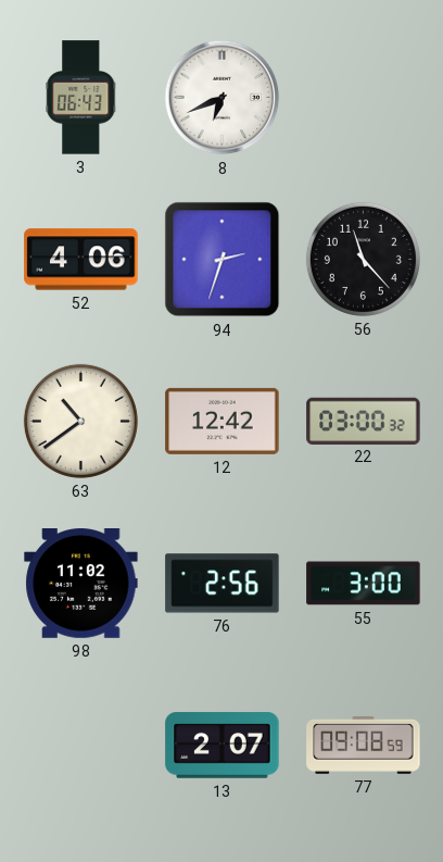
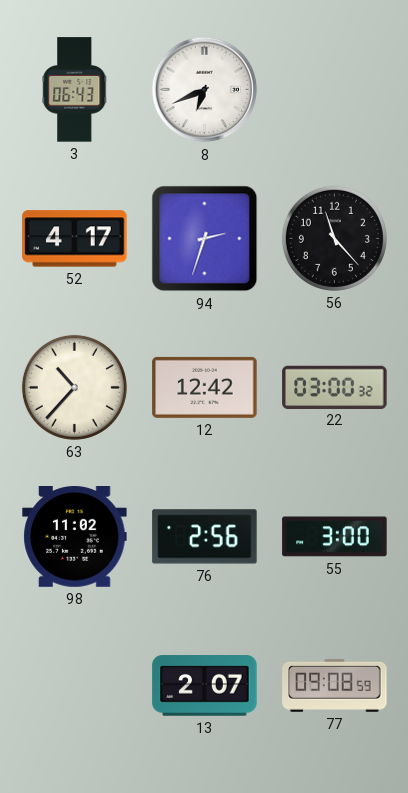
52: 4:06 -> 4:17
63: 10:39 -> 10:37
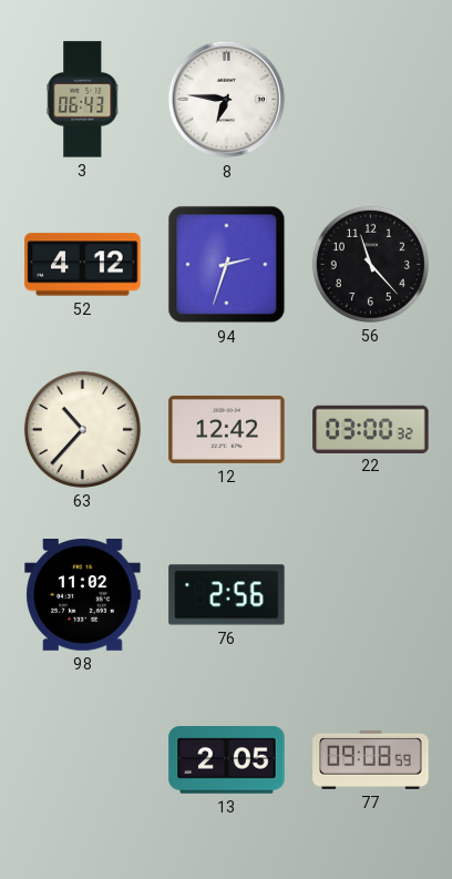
8: 6:41 -> 6:46
52: 4:17 -> 4:12
55: 3:00 -> none
13: 2:07 -> 2:05
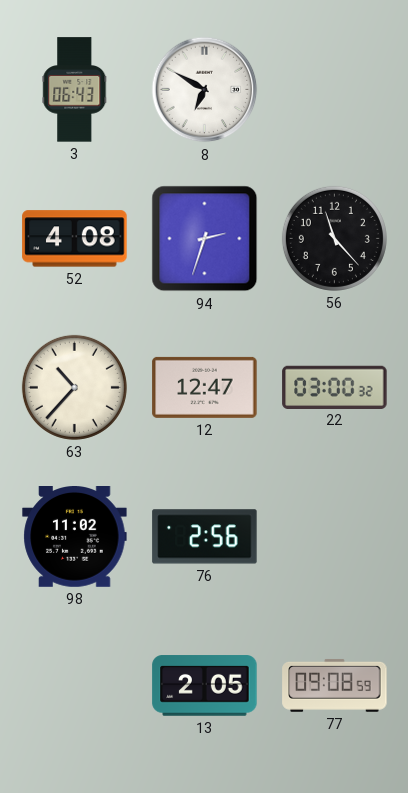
8: 6:46 -> 6:50
52: 4:12 -> 4:08
12: 12:42 -> 12:47
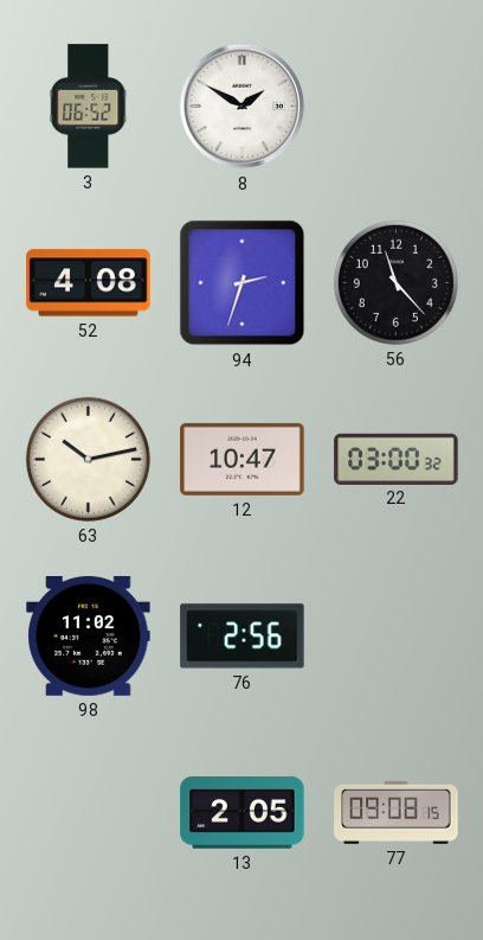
3: 06:43 -> 06:52
8: 6:50 -> 1:50
63: 10:37 -> 10:13
12: 12:47 -> 10:47
77: 09:08:59 -> 09:08:15
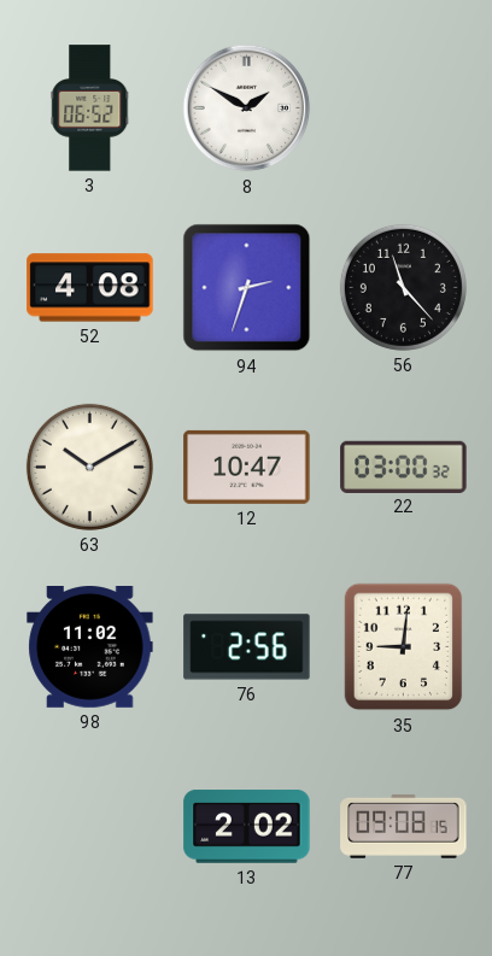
63: 10:13 -> 10:10
35: none -> 9:01
13: 2:05 -> 2:02
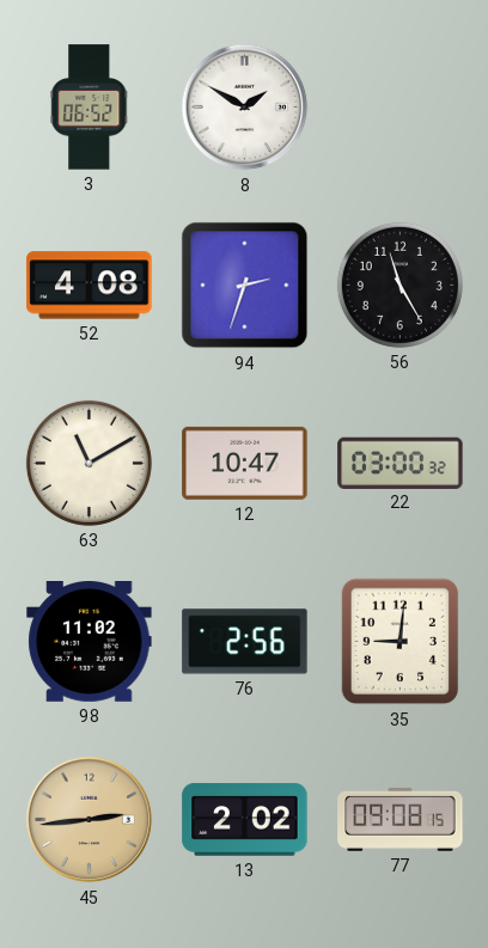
56: 11:23 -> 11:25
63: 10:10 -> 11:10
45: none -> 2:44
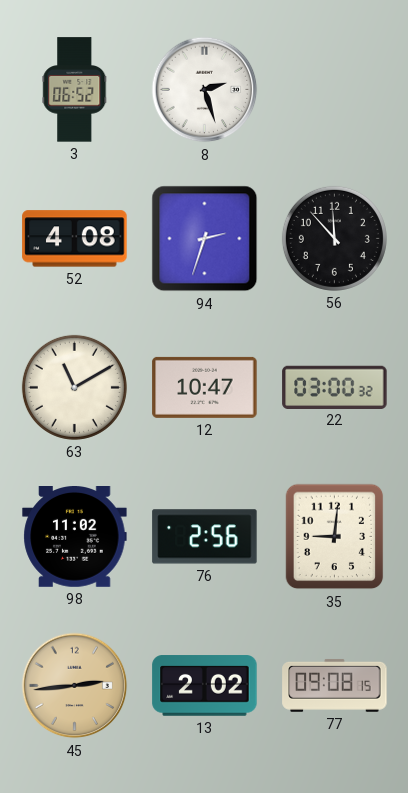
8: 1:50 -> 2:27
56: 11:25 -> 11:53
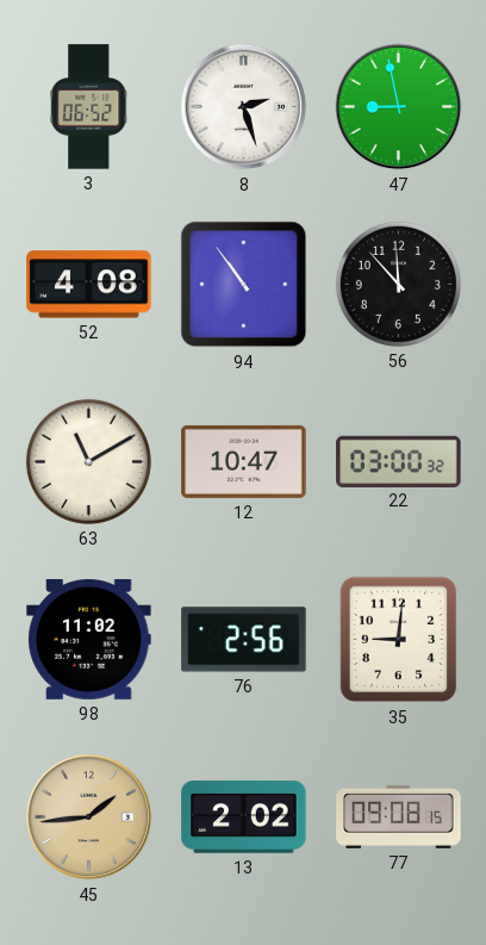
47: none -> 8:58
94: 2:33 -> 10:54
45: 2:44 -> 1:44
